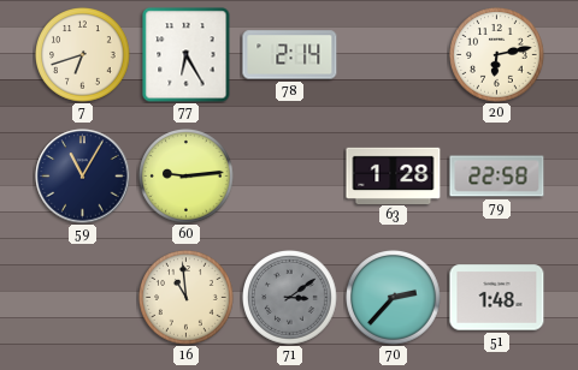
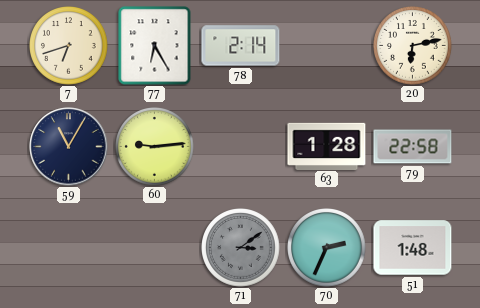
16: 10:59 -> none
70: 2:37 -> 2:34
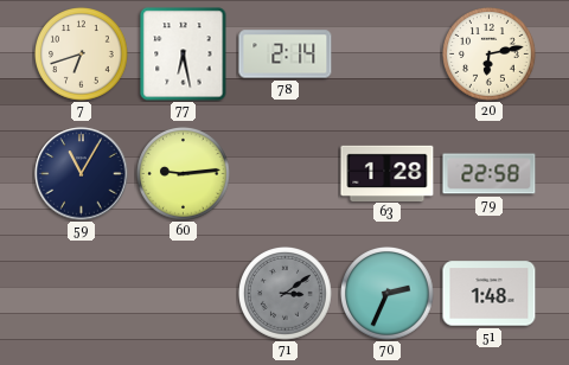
77: 6:25 -> 6:28
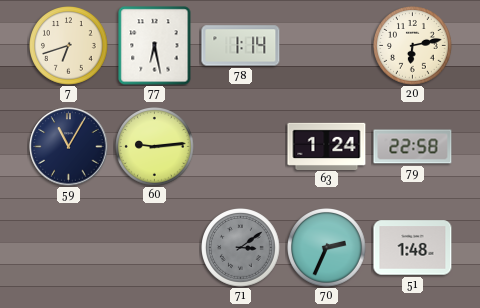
78: 2:14 -> 1:14
63: 1:28 -> 1:24
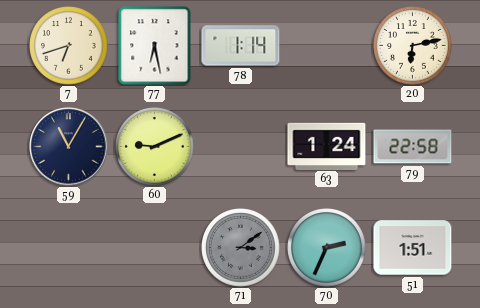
60: 9:14 -> 9:11
51: 1:48 -> 1:51
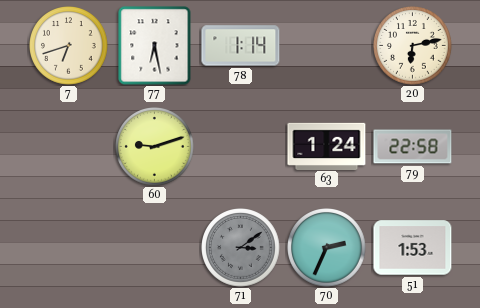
59: 11:05 -> none
60: 9:11 -> 9:12
51: 1:51 -> 1:53
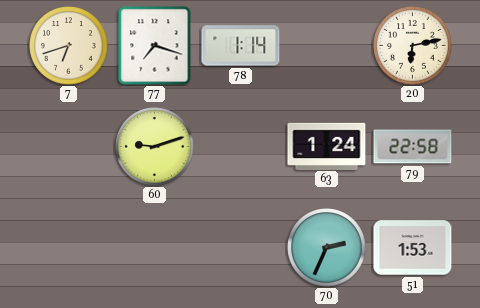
77: 6:28 -> 7:18
71: 3:09 -> none
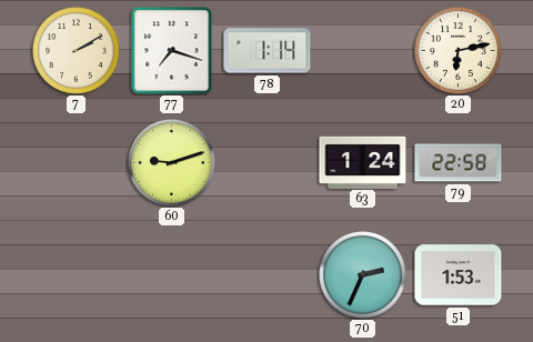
7: 6:42 -> 2:10
